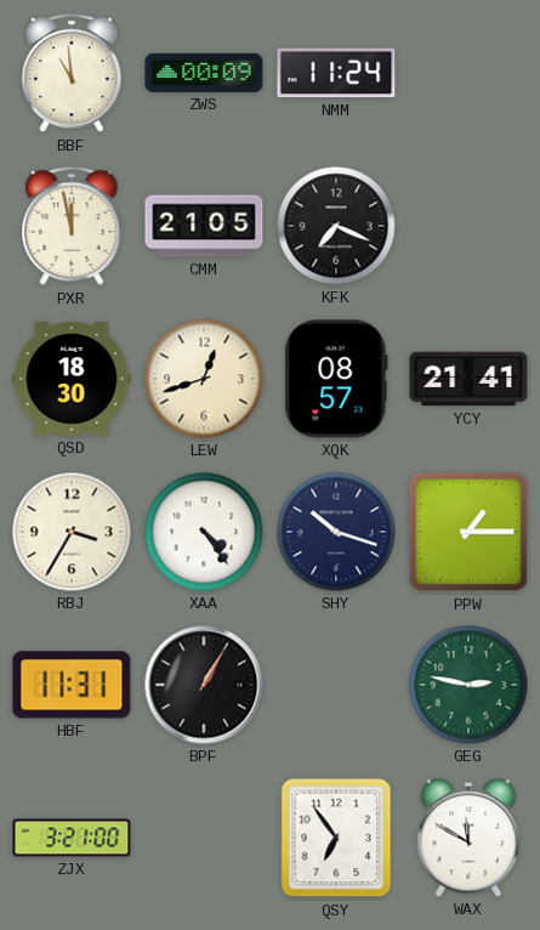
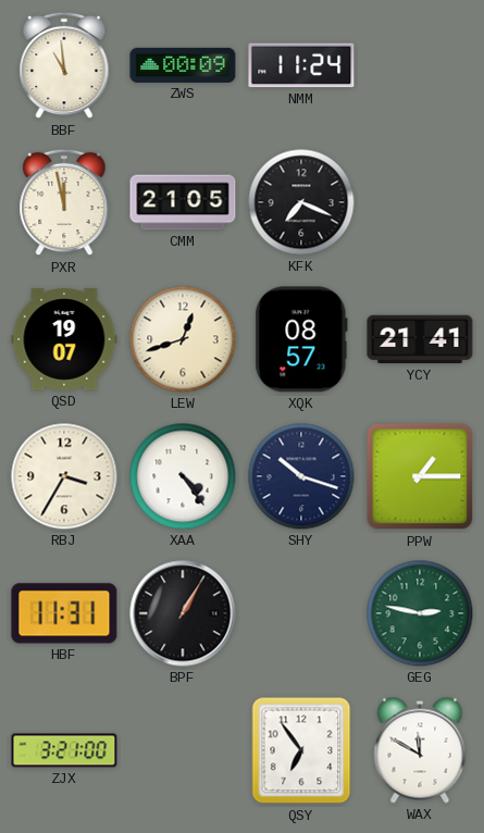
QSD: 18:30 -> 19:07
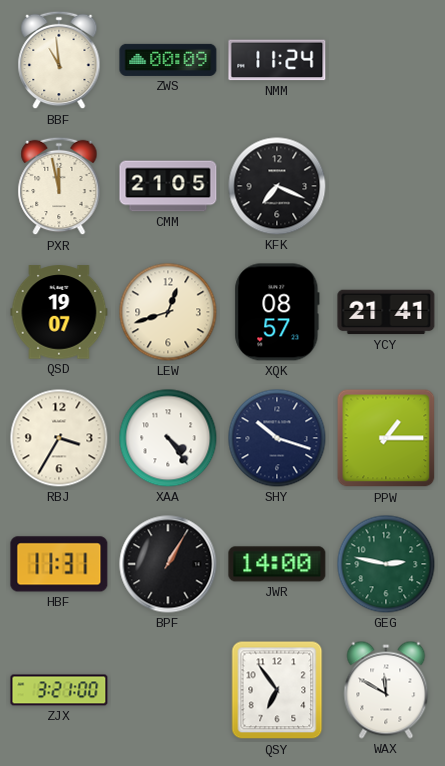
JWR: none -> 14:00
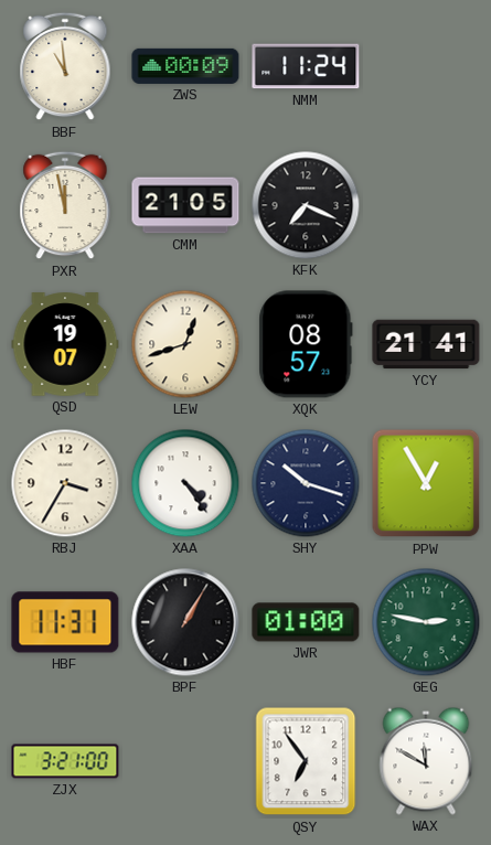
PPW: 1:15 -> 12:55
JWR: 14:00 -> 01:00
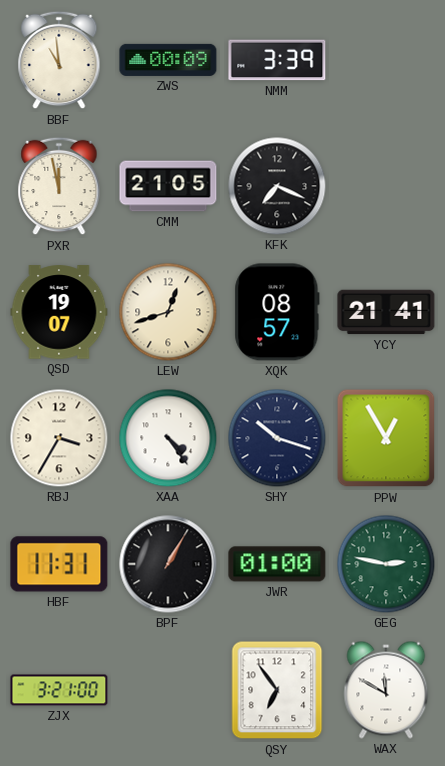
NMM: 11:24 -> 3:39
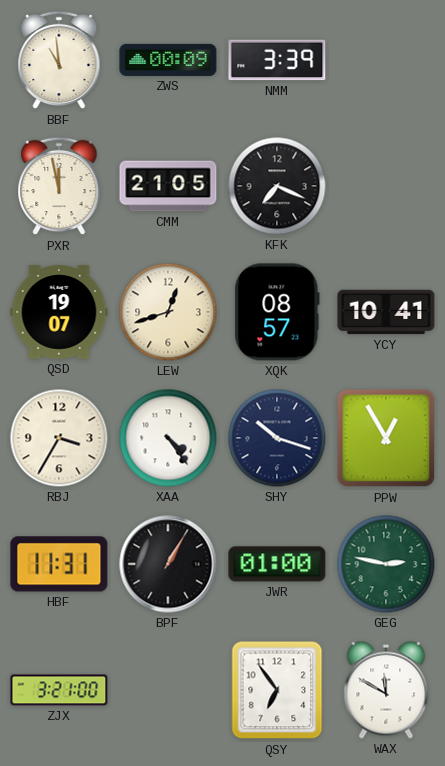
YCY: 21:41 -> 10:41
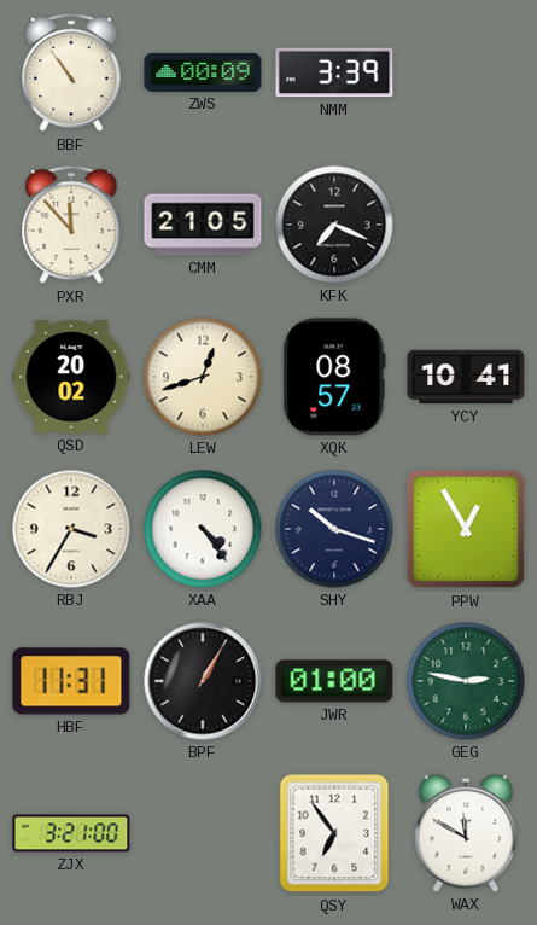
BBF: 10:59 -> 10:54
PXR: 11:58 -> 11:53
QSD: 19:07 -> 20:02
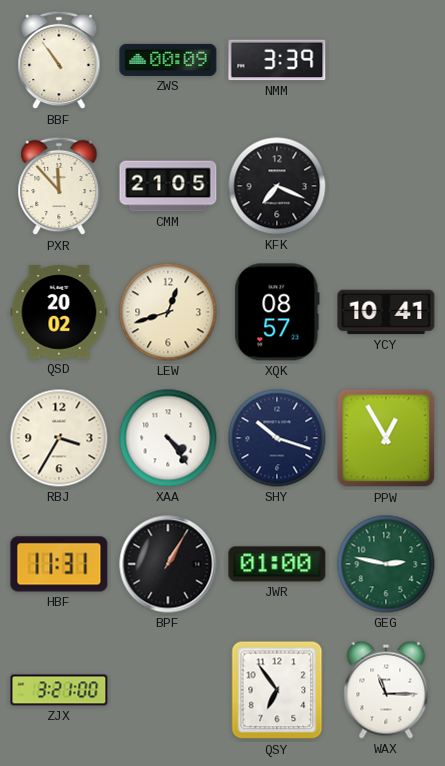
WAX: 11:50 -> 11:15
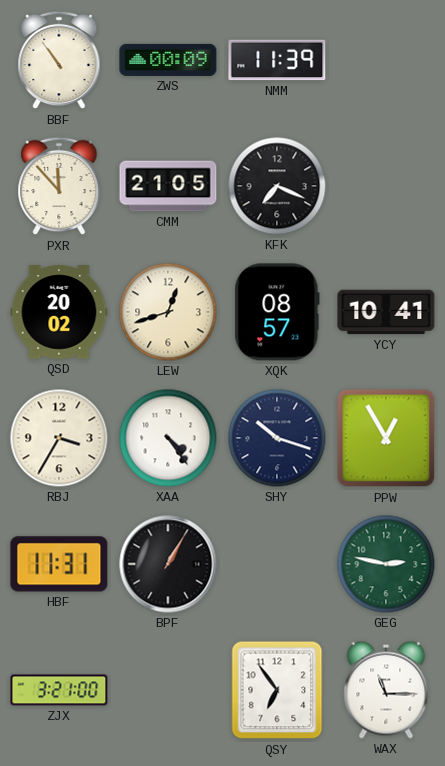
NMM: 3:39 -> 11:39
JWR: 01:00 -> none
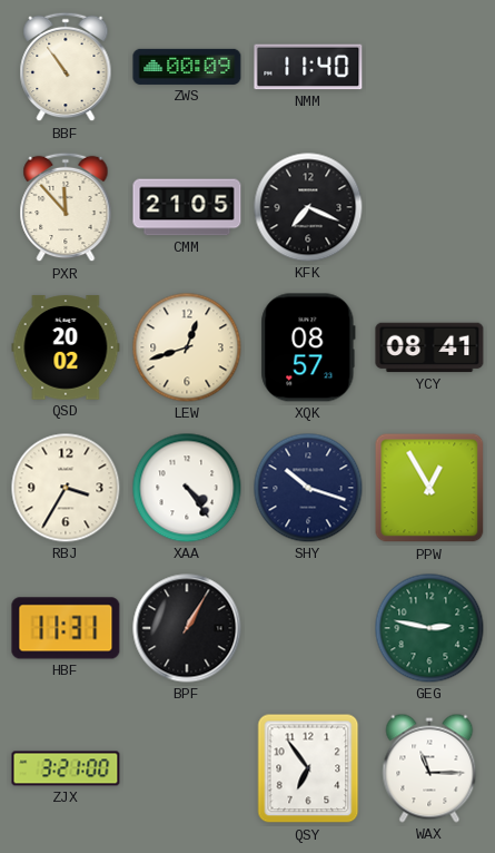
NMM: 11:39 -> 11:40
YCY: 10:41 -> 08:41
